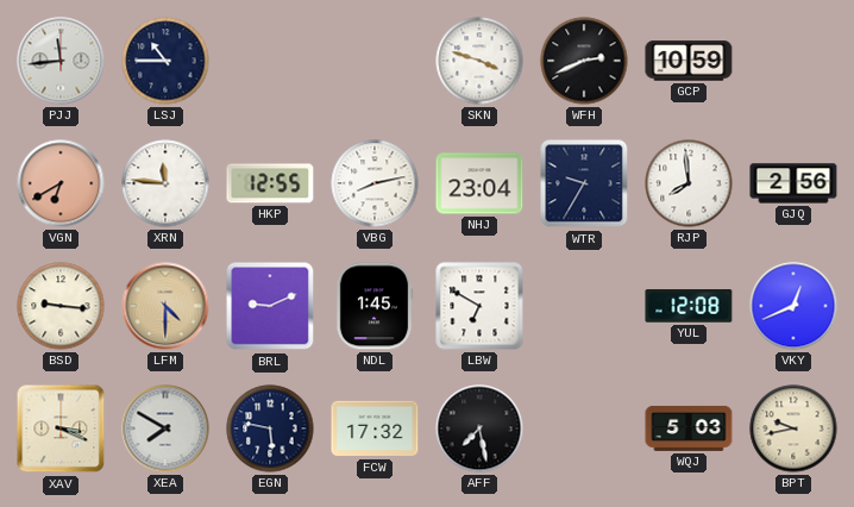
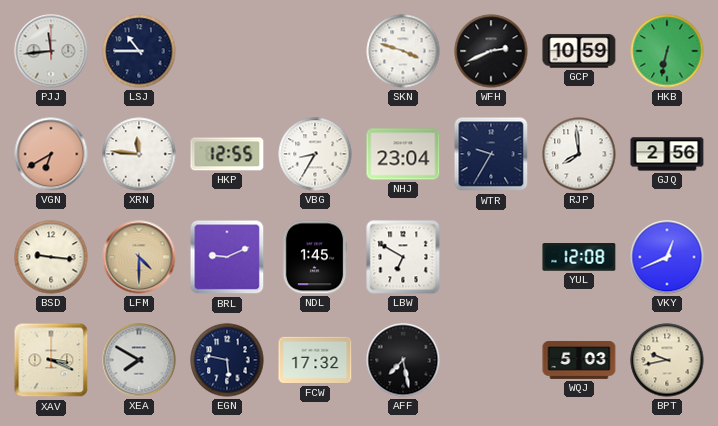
HKB: none -> 6:32
VBG: 8:13 -> 8:35
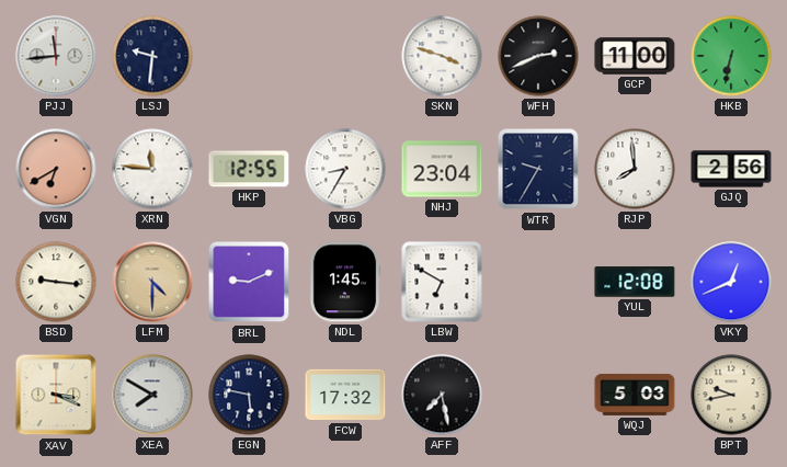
LSJ: 10:45 -> 9:31
GCP: 10:59 -> 11:00
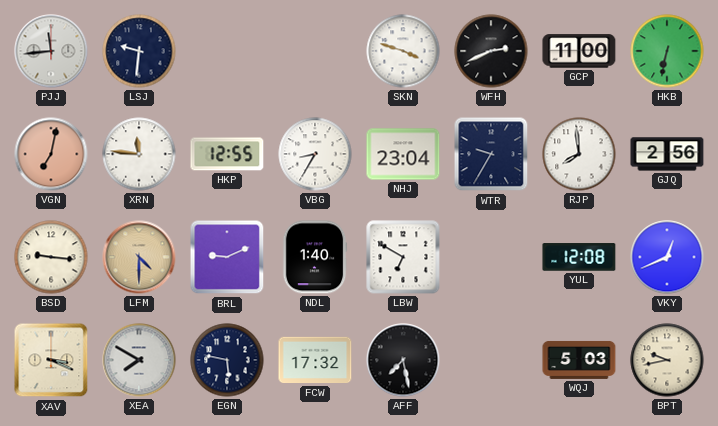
VGN: 6:40 -> 7:02
NDL: 1:45 -> 1:40
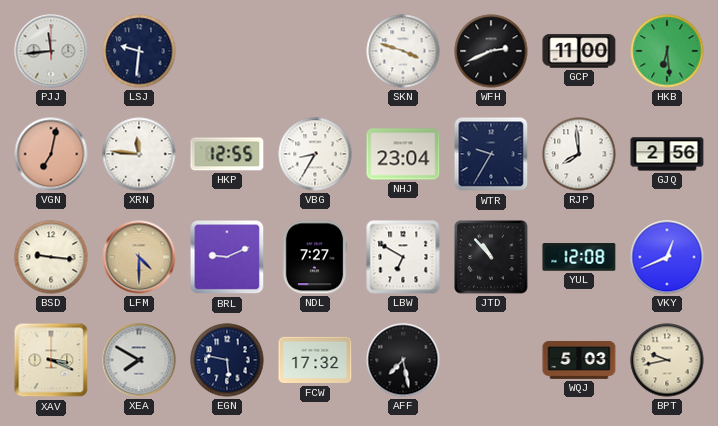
HKB: 6:32 -> 6:29
NDL: 1:40 -> 7:27
JTD: none -> 10:53
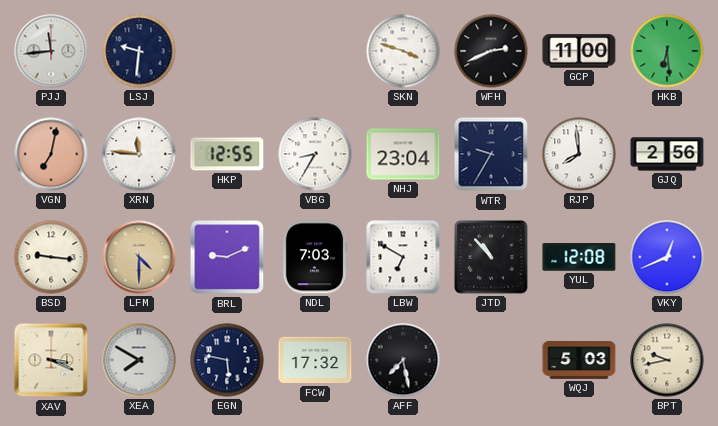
NDL: 7:27 -> 7:03
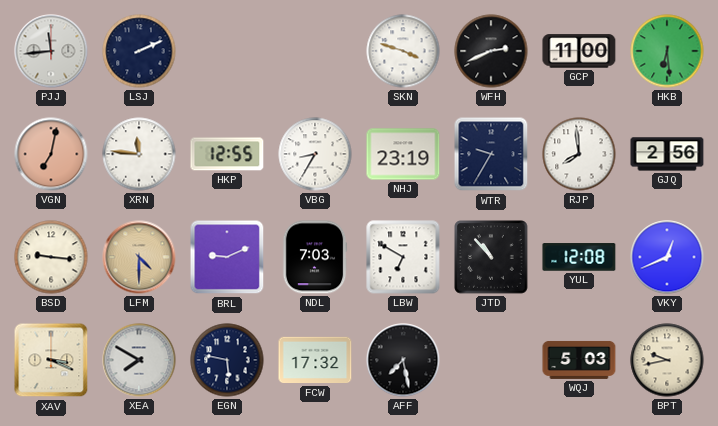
LSJ: 9:31 -> 2:11
NHJ: 23:04 -> 23:19
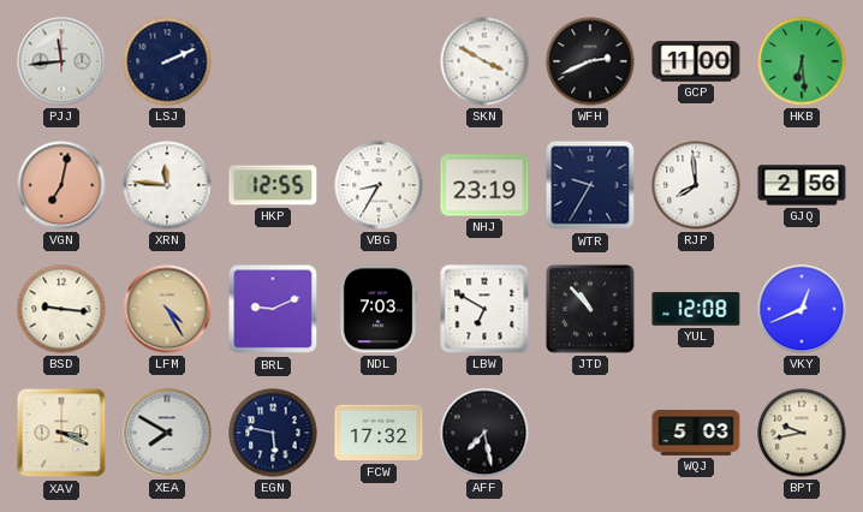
SKN: 3:48 -> 3:50
LFM: 4:30 -> 4:25
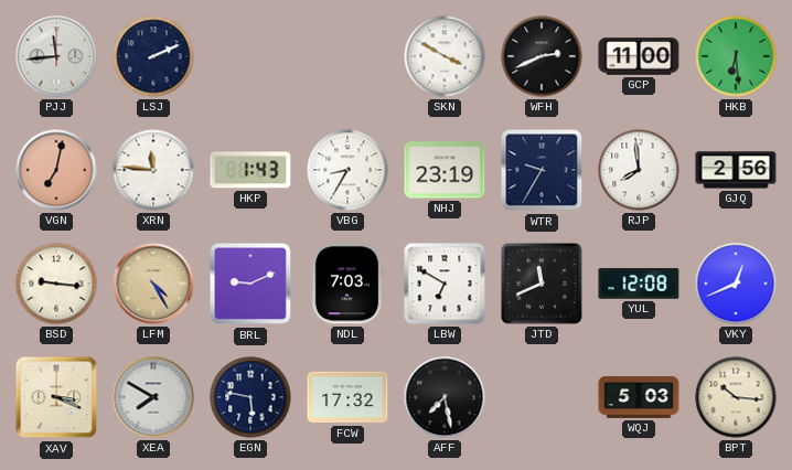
HKP: 12:55 -> 1:43
JTD: 10:53 -> 11:41
BPT: 9:43 -> 10:16
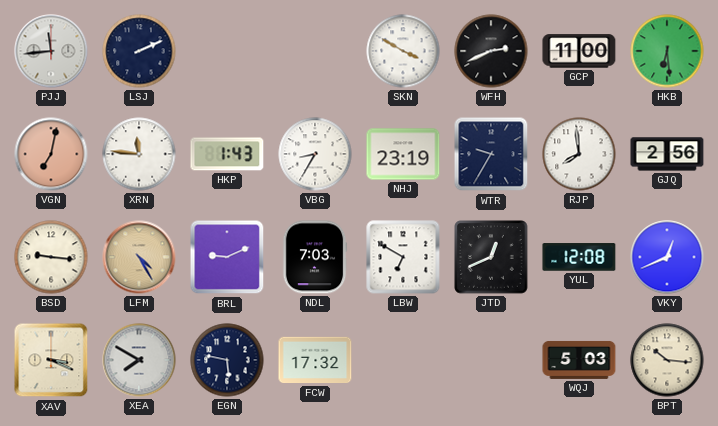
JTD: 11:41 -> 12:41
AFF: 7:28 -> none
